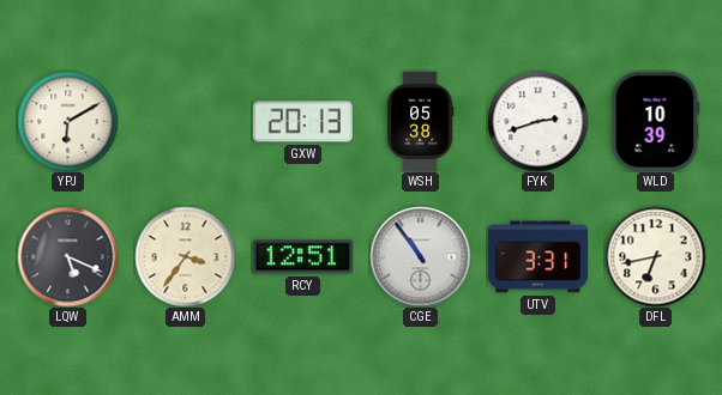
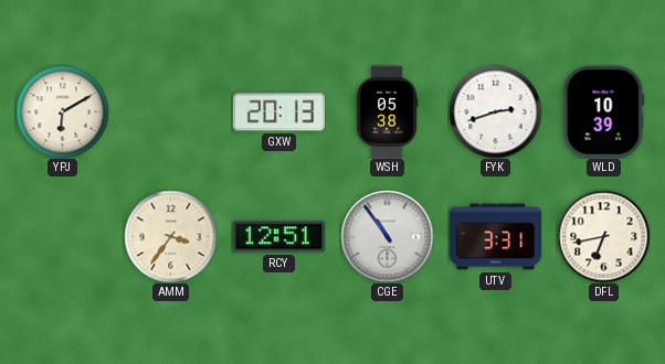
LQW: 5:19 -> none
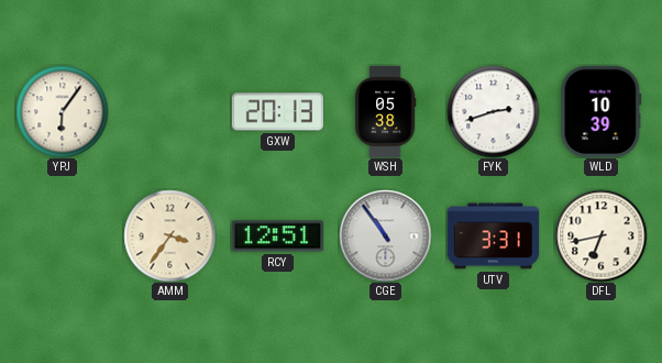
YPJ: 6:10 -> 6:06
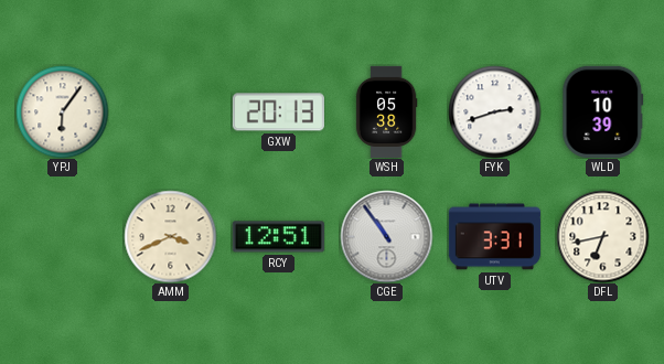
AMM: 3:36 -> 3:41
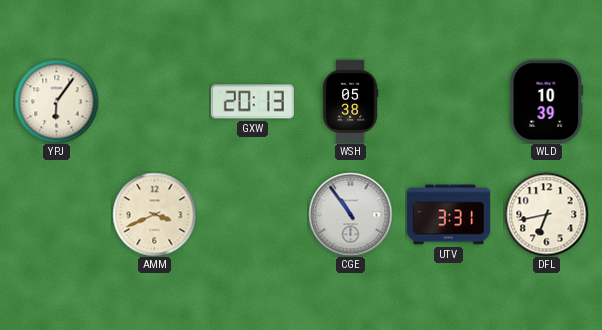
FYK: 2:42 -> none
RCY: 12:51 -> none
